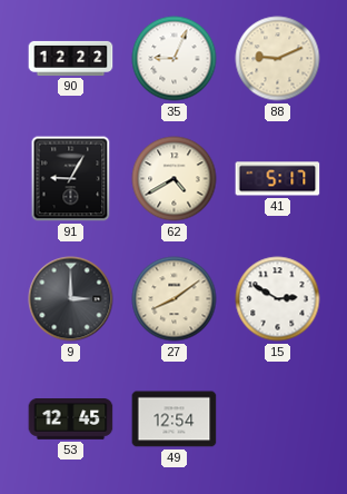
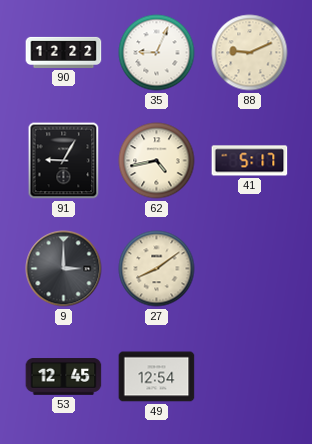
62: 4:40 -> 4:43
15: 2:50 -> none
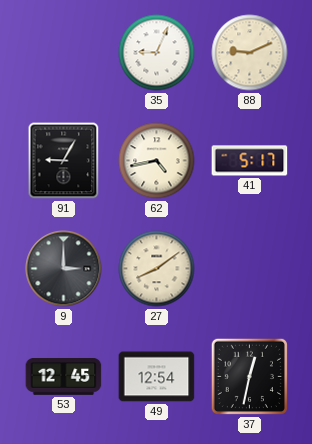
90: 12:22 -> none
37: none -> 12:32
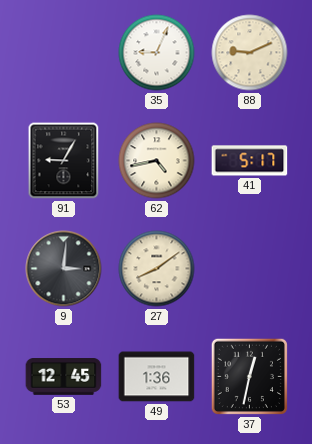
9: 3:00 -> 3:01
49: 12:54 -> 1:36
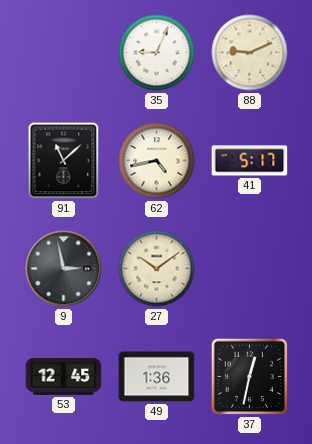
91: 9:05 -> 11:08
9: 3:01 -> 2:58
27: 8:09 -> 10:09
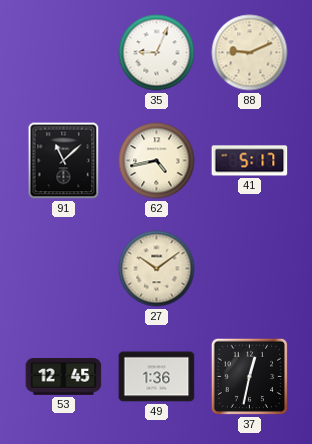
9: 2:58 -> none
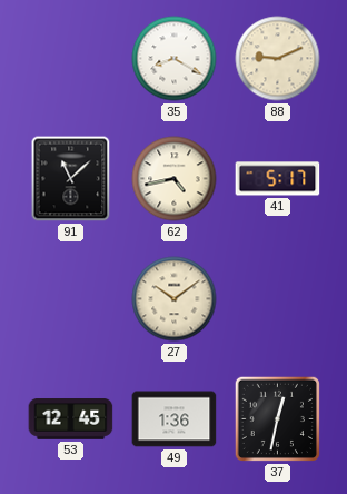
35: 9:04 -> 8:20
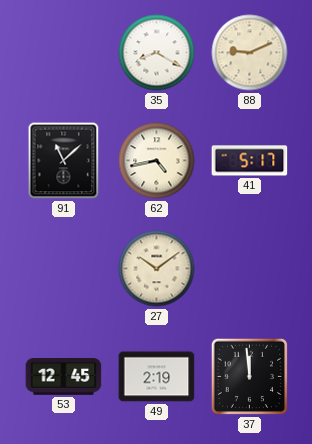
49: 1:36 -> 2:19
37: 12:32 -> 11:59
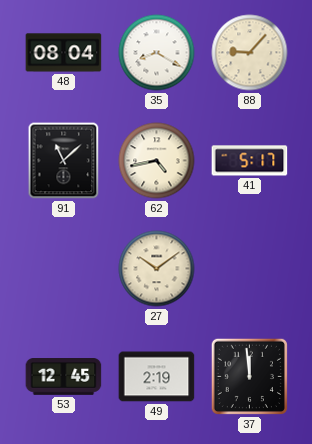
48: none -> 08:04
88: 9:11 -> 9:07
